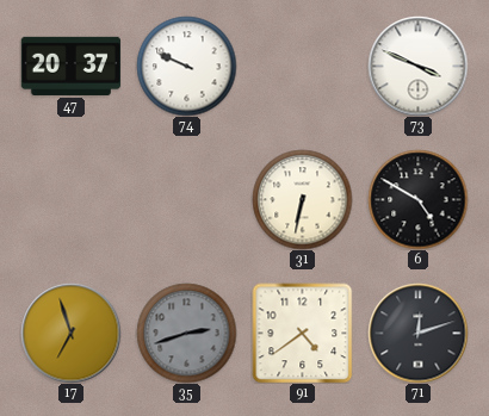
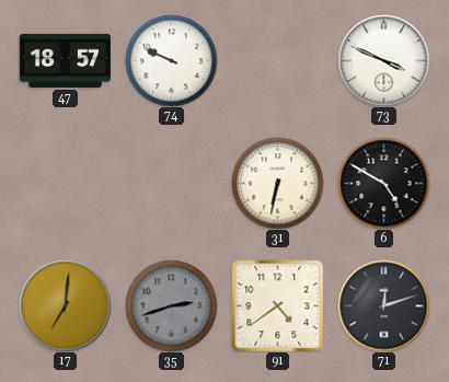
47: 20:37 -> 18:57
17: 6:57 -> 7:01
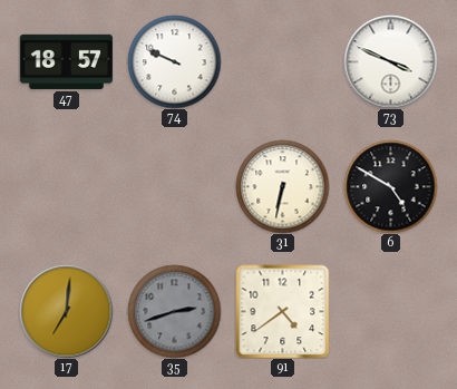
71: 12:12 -> none
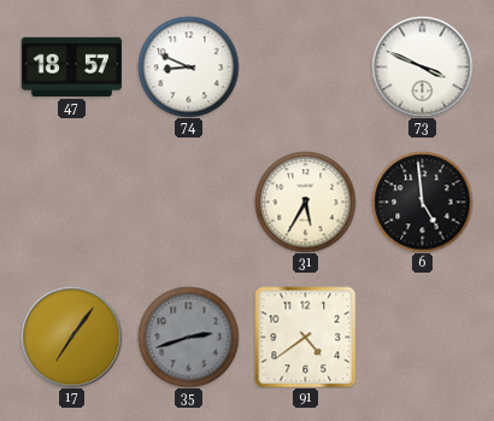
74: 9:49 -> 8:49
31: 6:32 -> 5:35
6: 4:50 -> 4:59
17: 7:01 -> 7:06
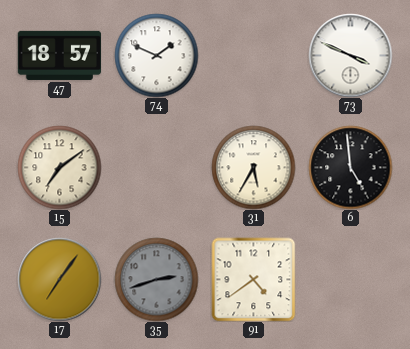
74: 8:49 -> 1:49
15: none -> 7:09
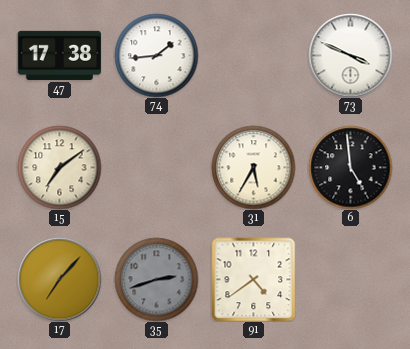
47: 18:57 -> 17:38
74: 1:49 -> 1:44
17: 7:06 -> 7:07
